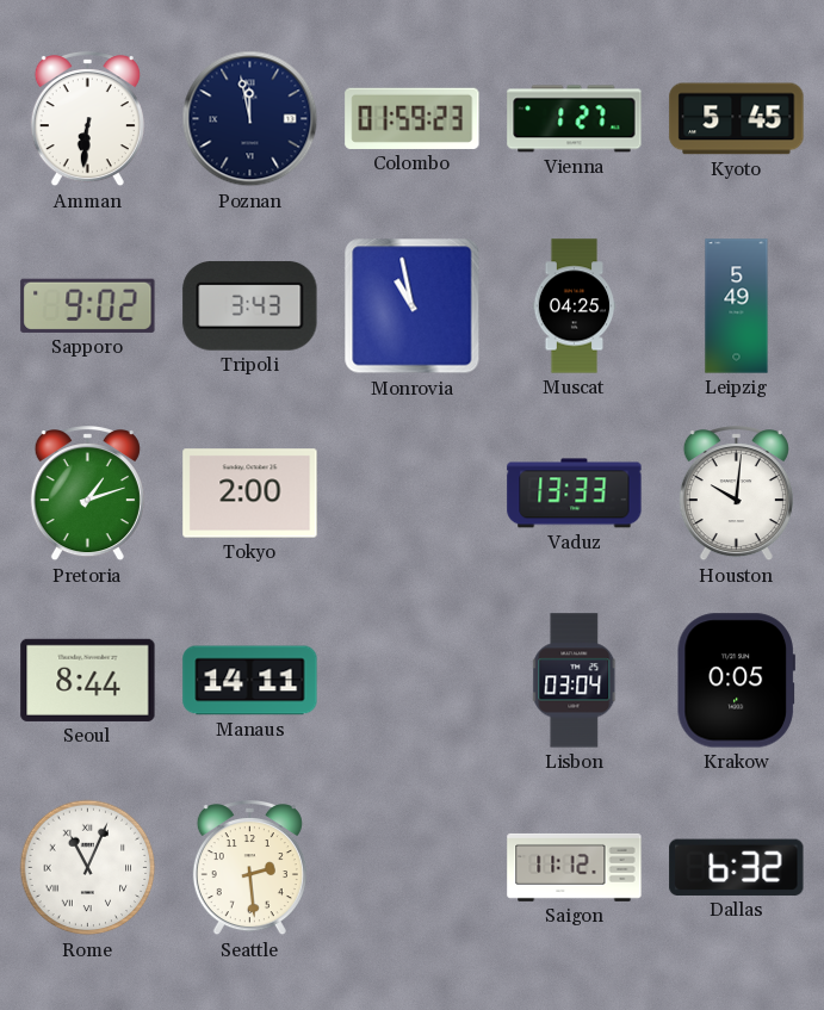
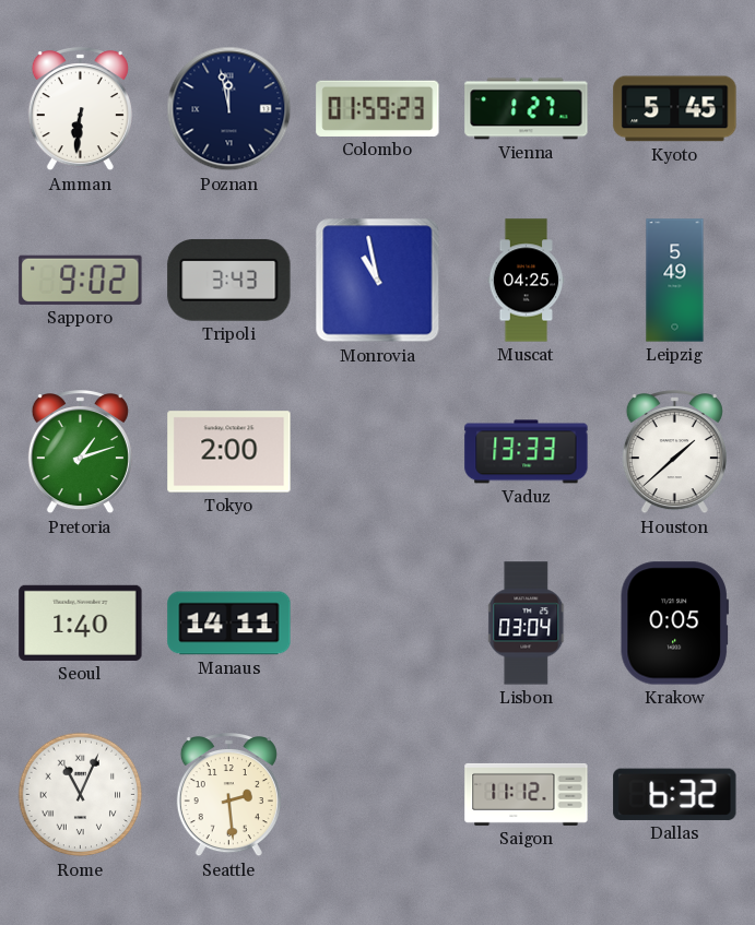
Houston: 10:01 -> 1:38
Seoul: 8:44 -> 1:40
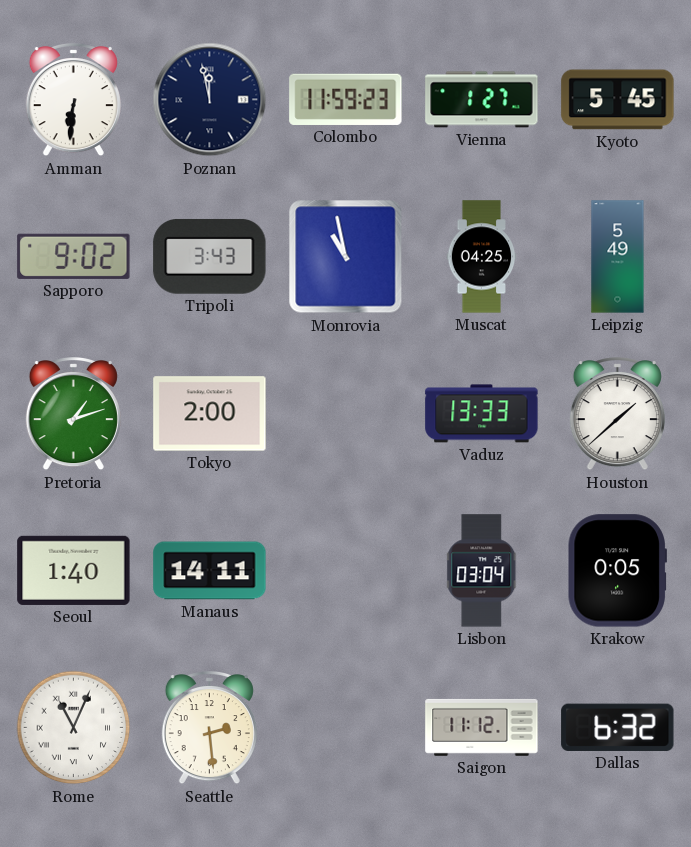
Colombo: 01:59 -> 11:59
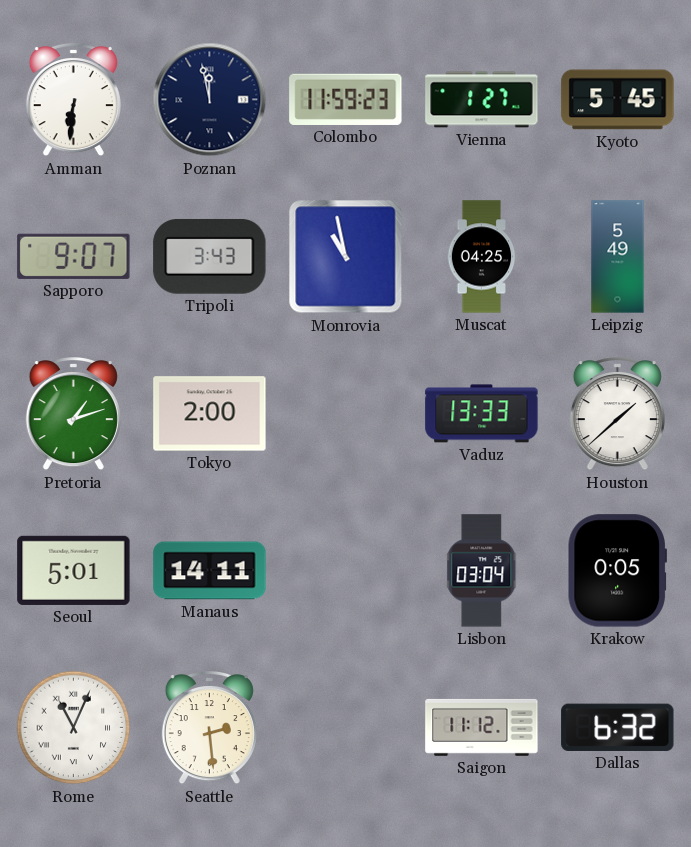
Sapporo: 9:02 -> 9:07
Seoul: 1:40 -> 5:01
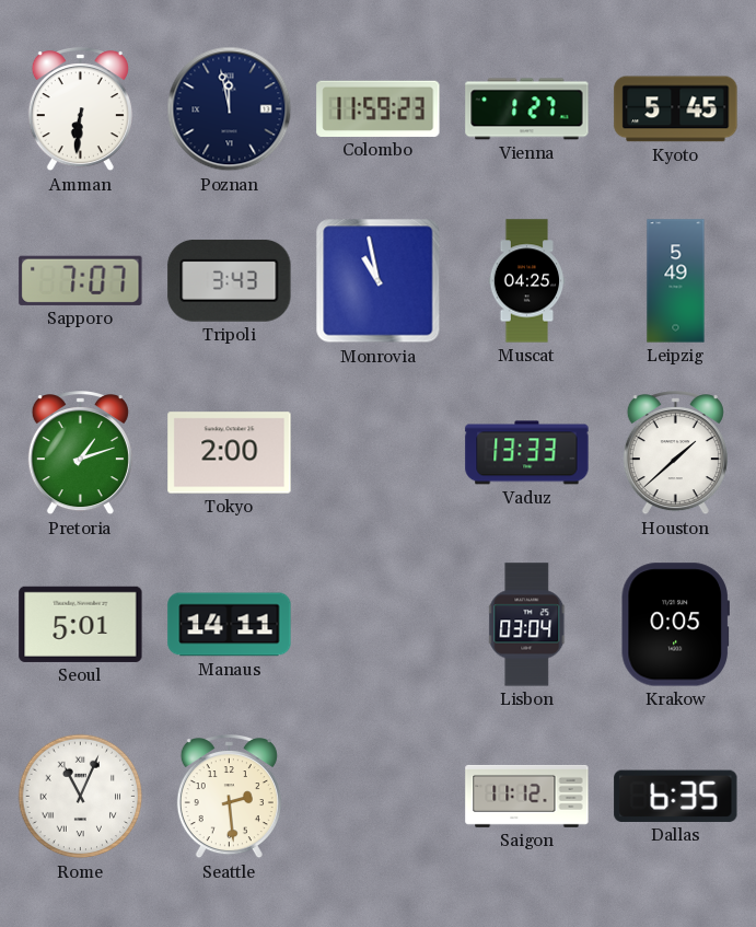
Sapporo: 9:07 -> 7:07
Dallas: 6:32 -> 6:35
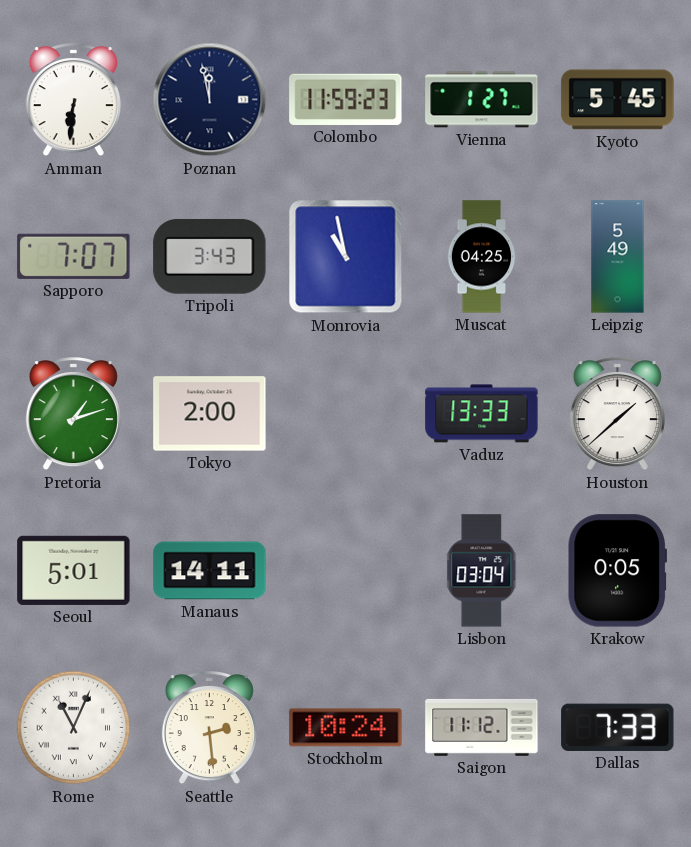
Stockholm: none -> 10:24
Dallas: 6:35 -> 7:33
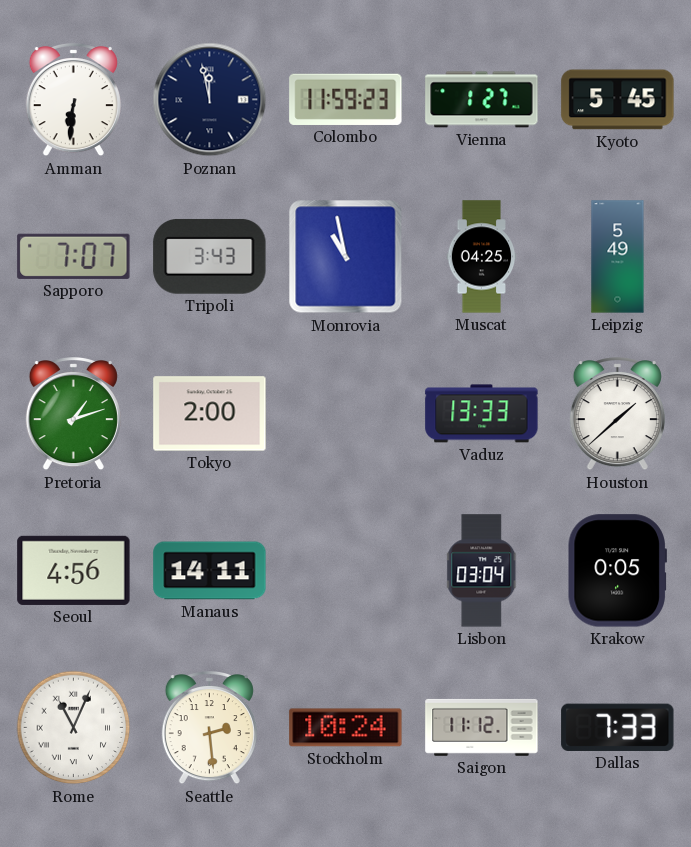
Seoul: 5:01 -> 4:56
